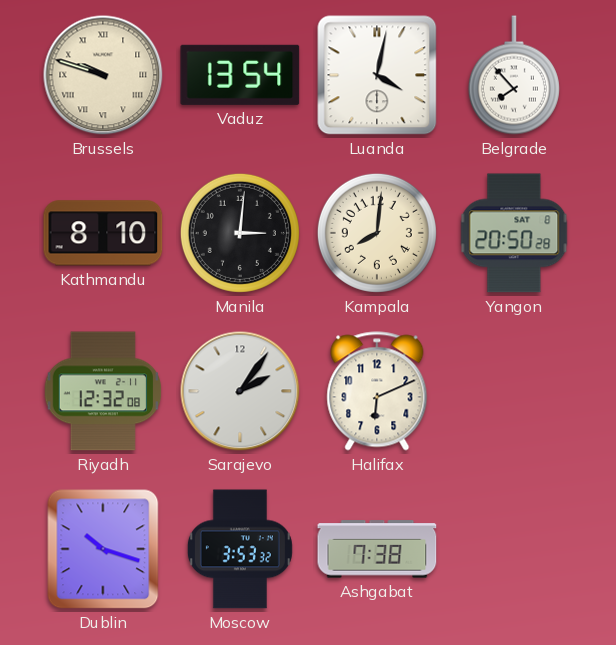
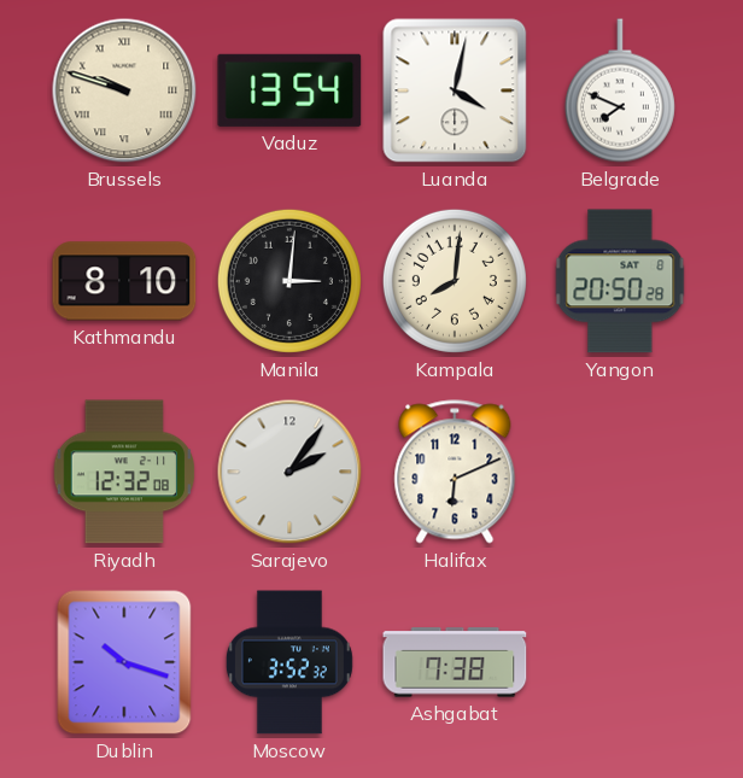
Belgrade: 7:53 -> 7:49
Moscow: 3:53 -> 3:52
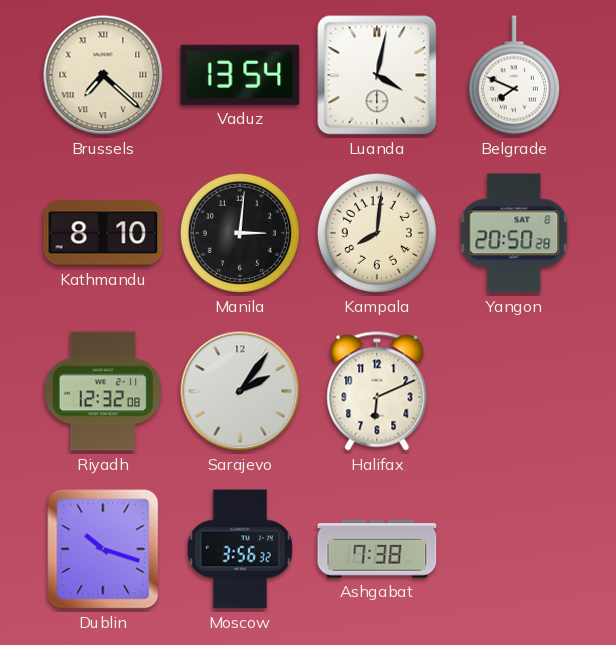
Brussels: 9:48 -> 7:22
Moscow: 3:52 -> 3:56
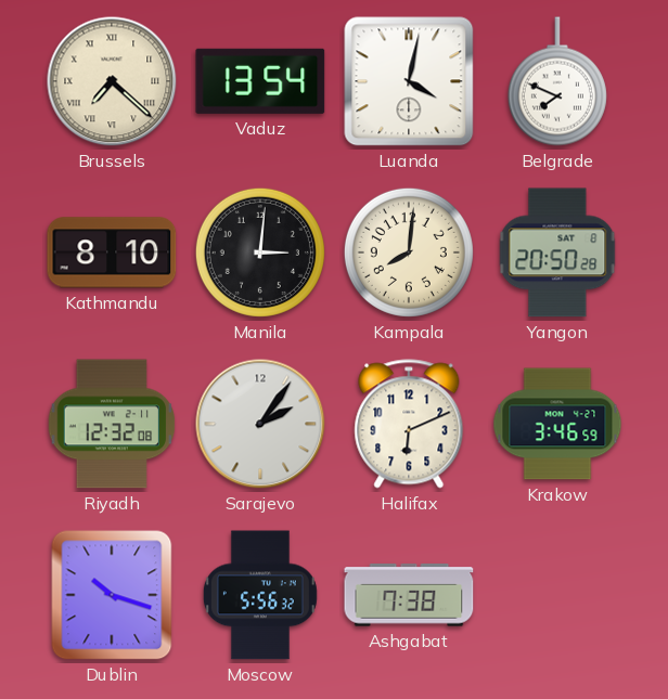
Krakow: none -> 3:46
Moscow: 3:56 -> 5:56
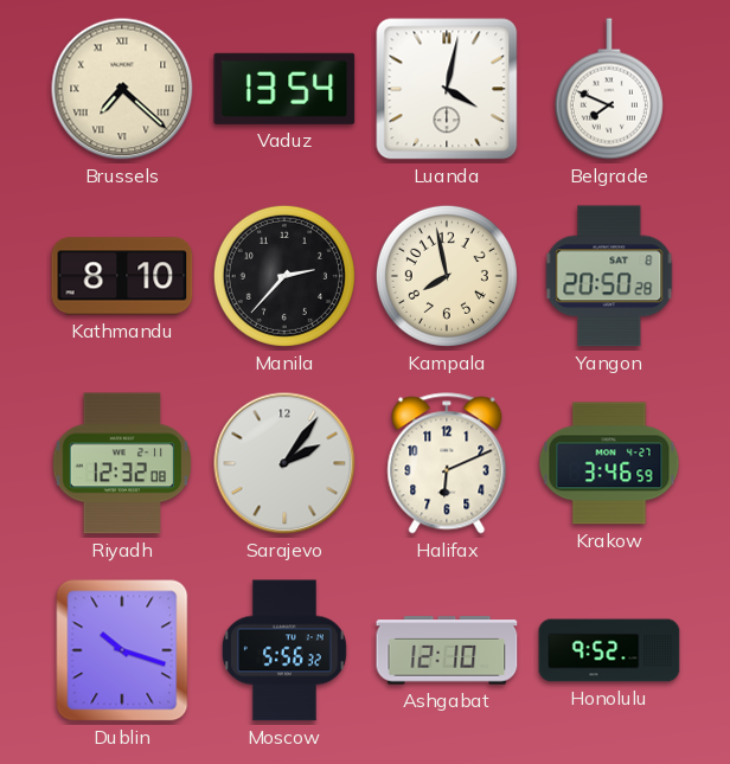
Manila: 3:01 -> 2:37
Kampala: 8:01 -> 7:58
Ashgabat: 7:38 -> 12:10
Honolulu: none -> 9:52
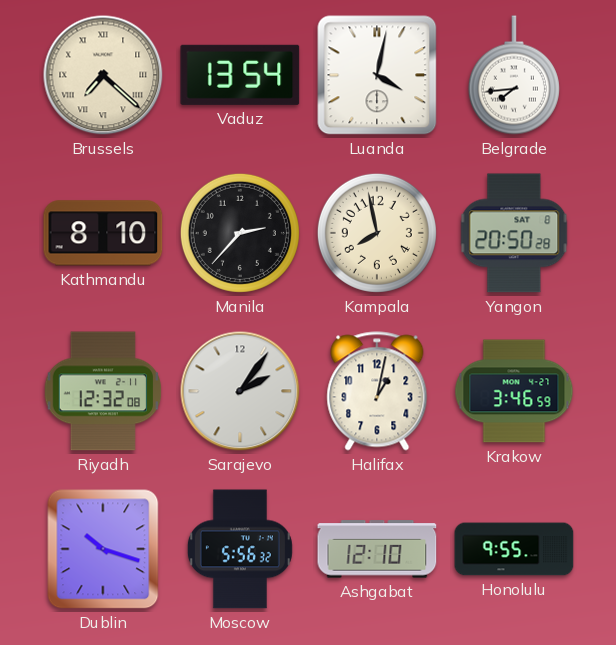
Belgrade: 7:49 -> 7:44
Halifax: 6:11 -> 1:02
Honolulu: 9:52 -> 9:55
